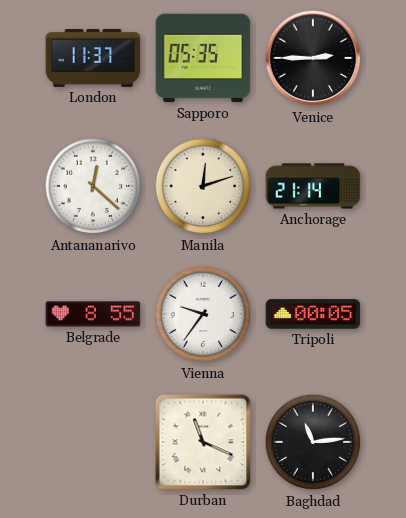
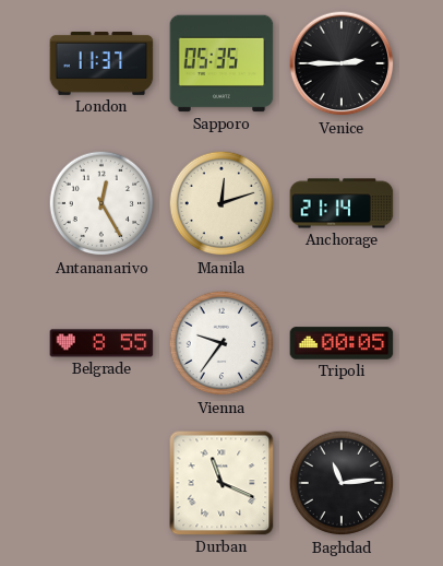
Antananarivo: 12:22 -> 12:25
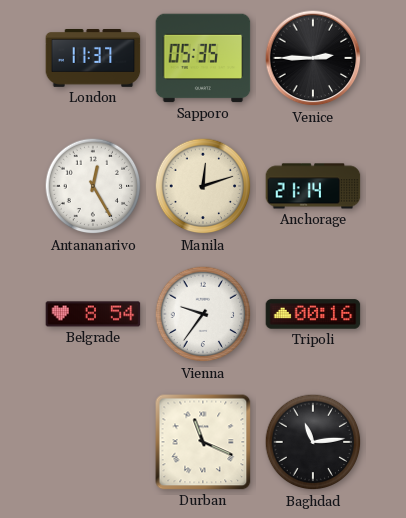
Belgrade: 8:55 -> 8:54
Tripoli: 00:05 -> 00:16
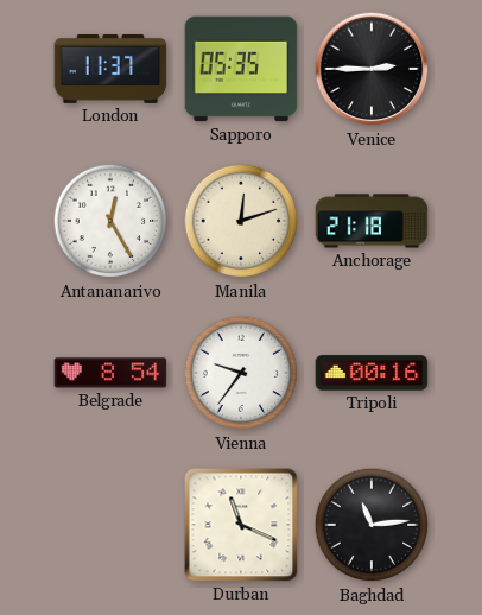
Anchorage: 21:14 -> 21:18
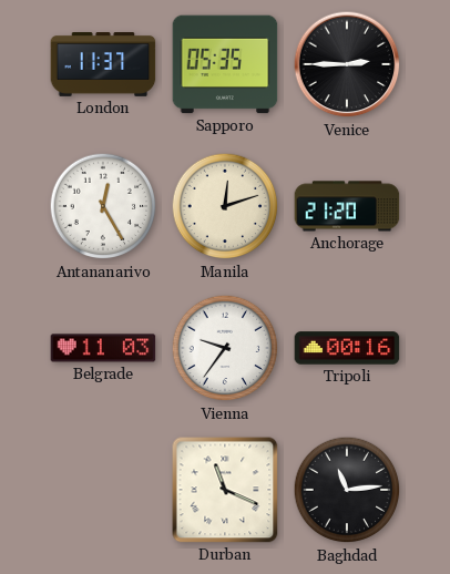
Anchorage: 21:18 -> 21:20
Belgrade: 8:54 -> 11:03
